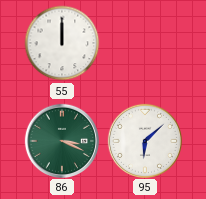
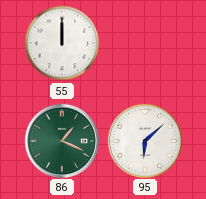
86: 3:19 -> 1:19
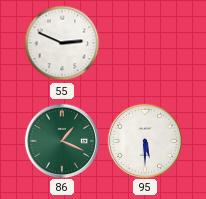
55: 12:00 -> 2:49
95: 6:08 -> 5:30
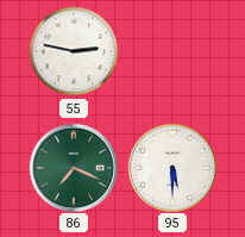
55: 2:49 -> 2:47
86: 1:19 -> 7:19
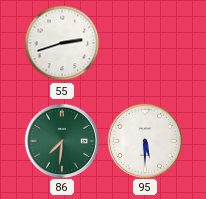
55: 2:47 -> 2:42
86: 7:19 -> 7:31
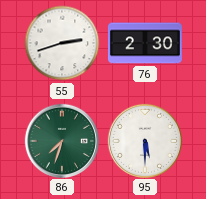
76: none -> 2:30
86: 7:31 -> 7:33
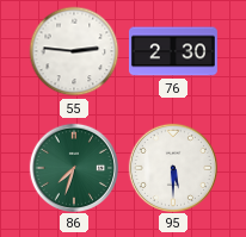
55: 2:42 -> 2:46
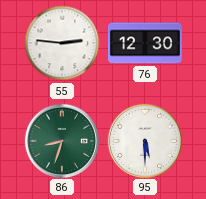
76: 2:30 -> 12:30
86: 7:33 -> 8:33
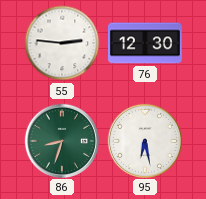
95: 5:30 -> 6:28
